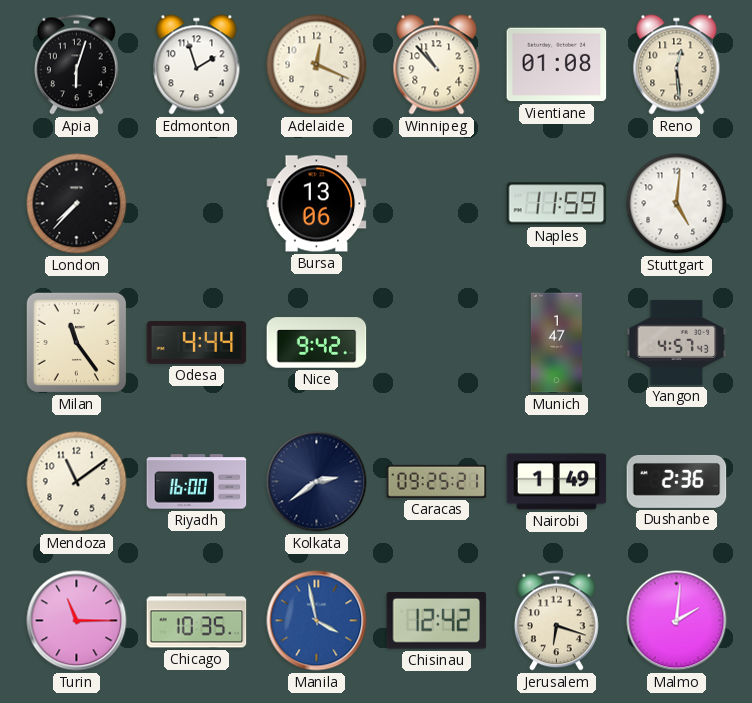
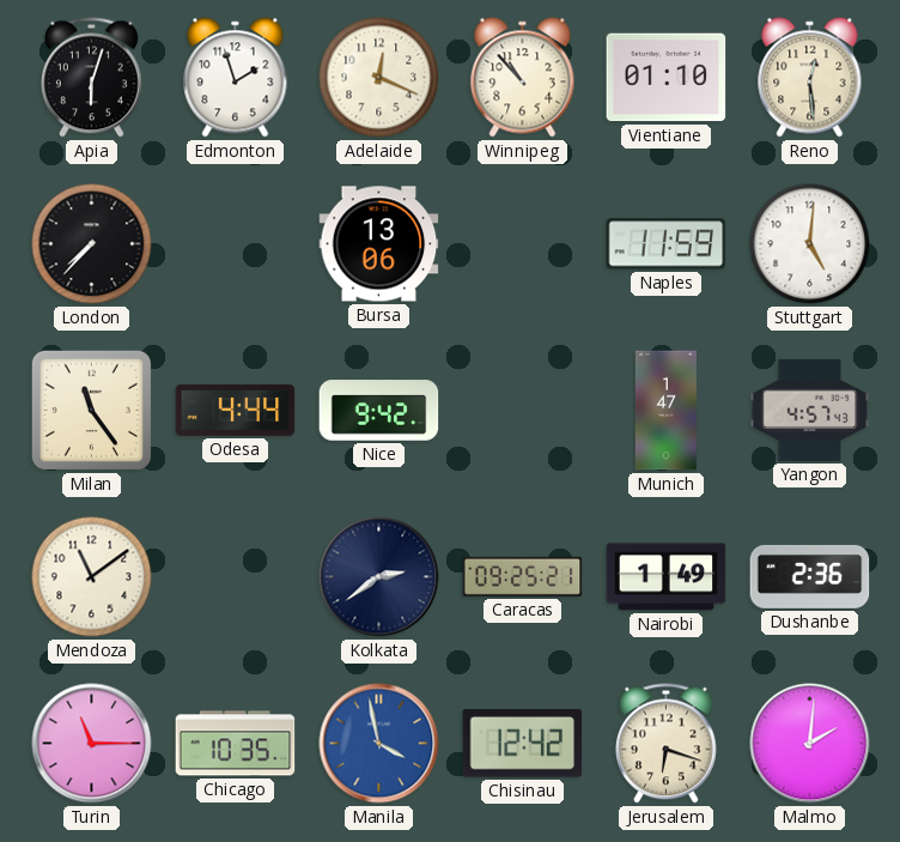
Vientiane: 01:08 -> 01:10
Riyadh: 16:00 -> none
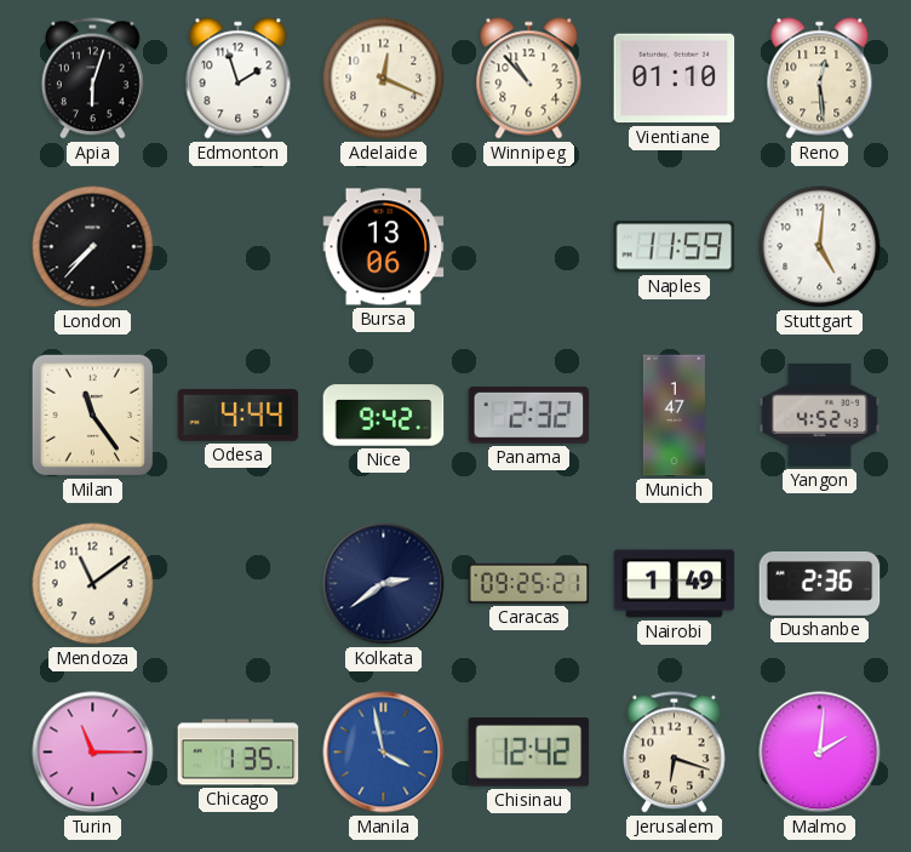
Panama: none -> 2:32
Yangon: 4:57 -> 4:52
Chicago: 10:35 -> 1:35
